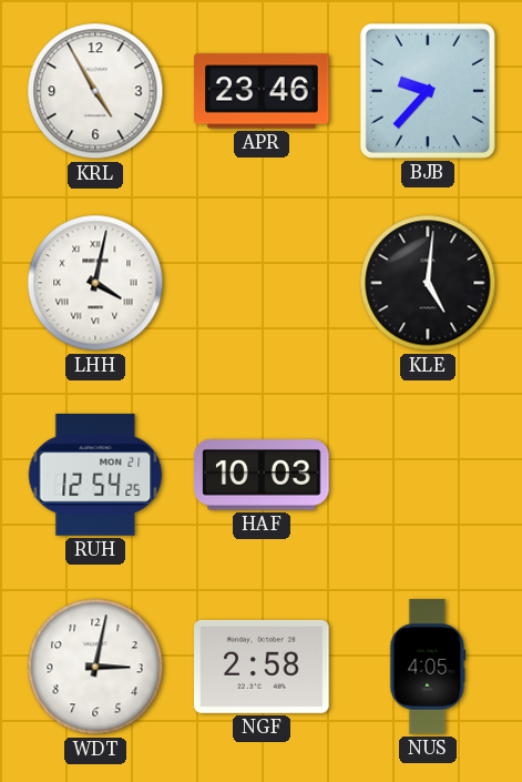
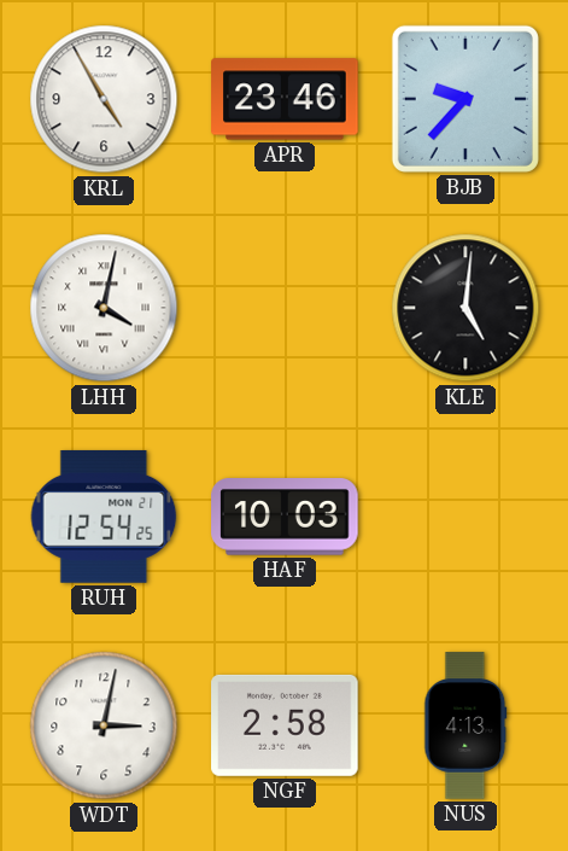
NUS: 4:05 -> 4:13
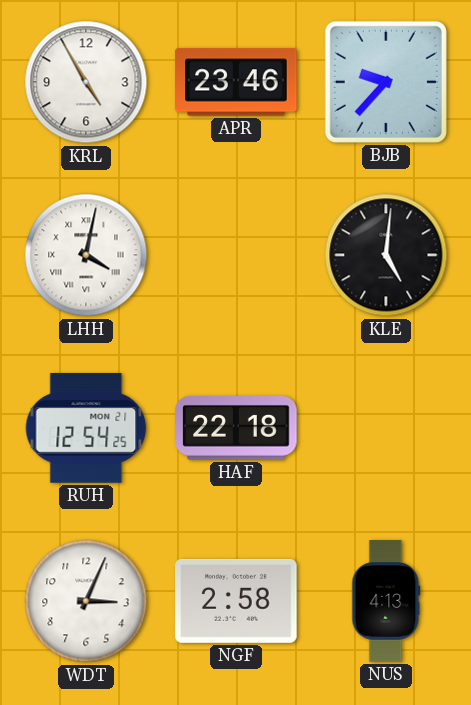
HAF: 10:03 -> 22:18
WDT: 3:02 -> 3:04
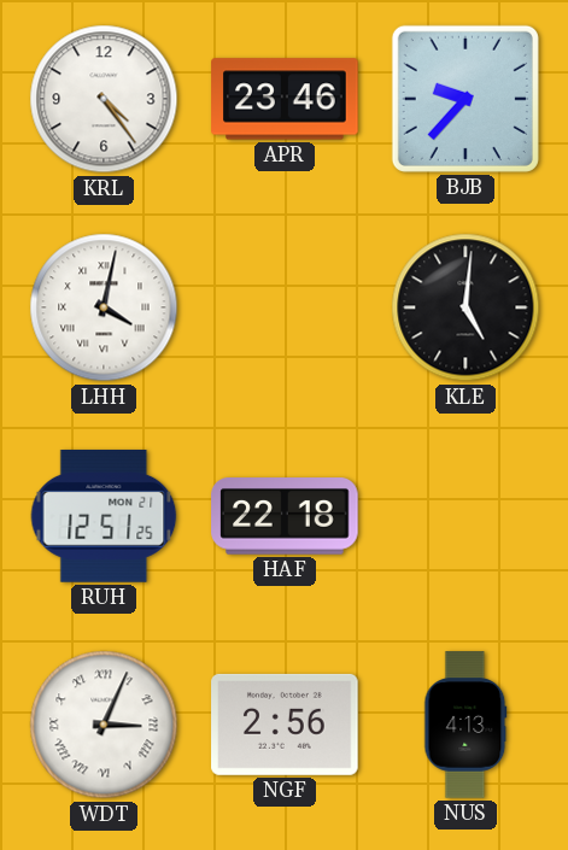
KRL: 4:55 -> 4:24
RUH: 12:54 -> 12:51
WDT numerals: Arabic -> Roman
NGF: 2:58 -> 2:56
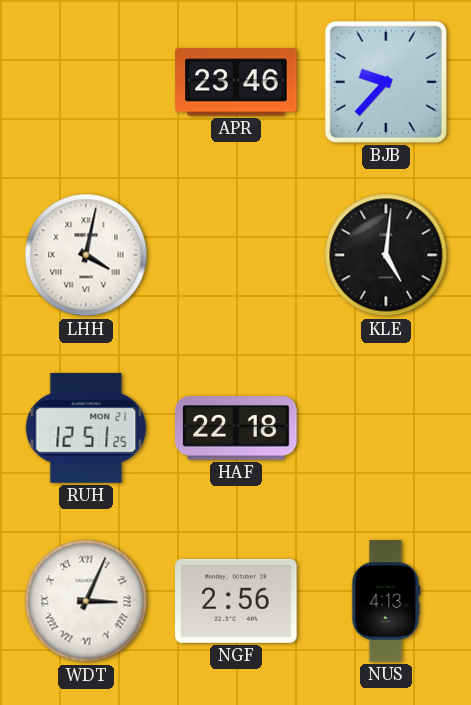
KRL: 4:24 -> none
